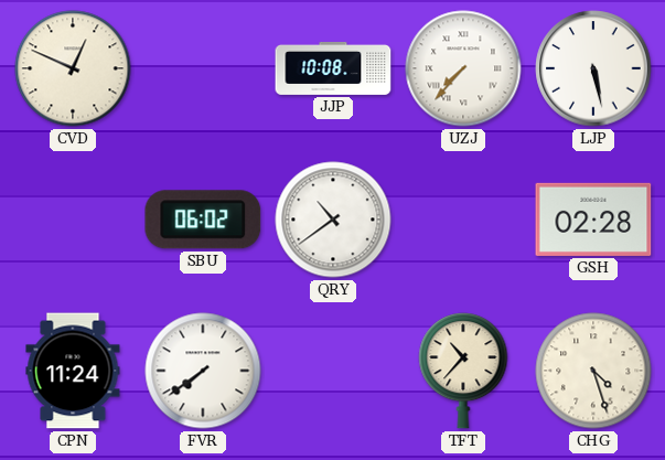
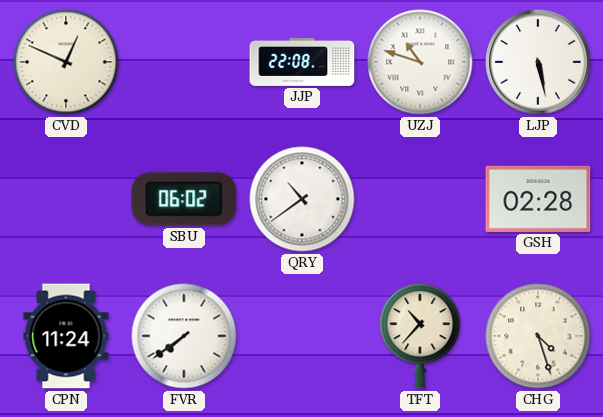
JJP: 10:08 -> 22:08
UZJ: 7:37 -> 10:48
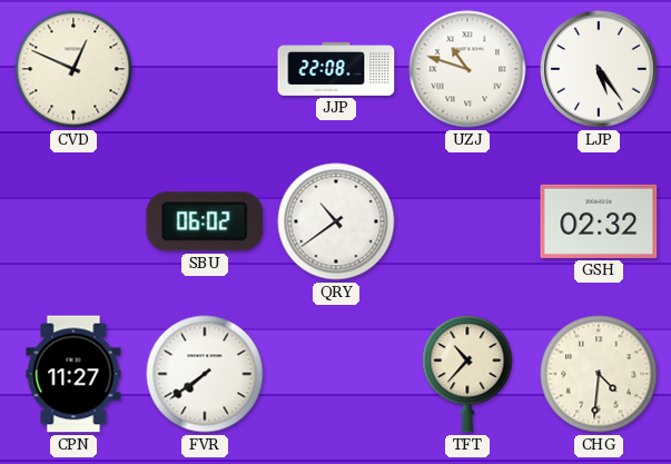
LJP: 5:28 -> 5:24
GSH: 02:28 -> 02:32
CPN: 11:24 -> 11:27
CHG: 4:27 -> 4:31
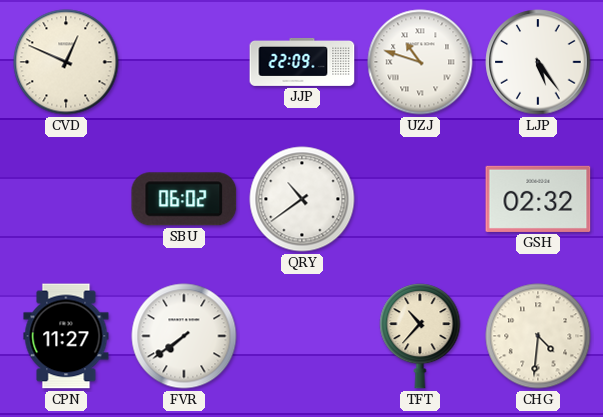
JJP: 22:08 -> 22:09
